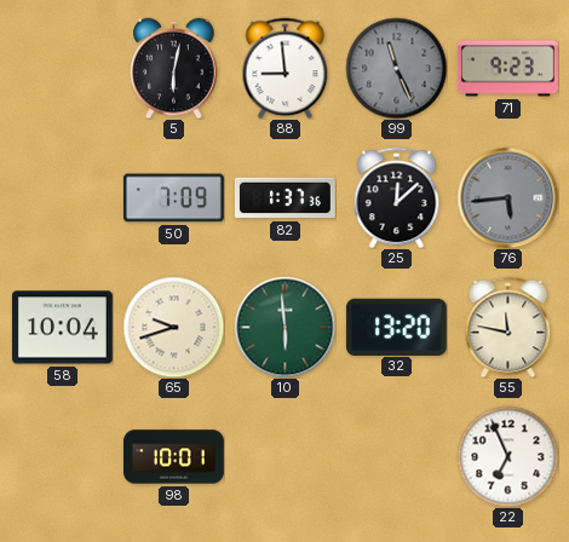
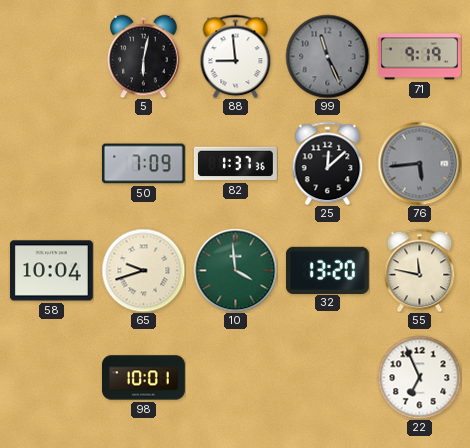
71: 9:23 -> 9:19
10: 5:59 -> 3:59
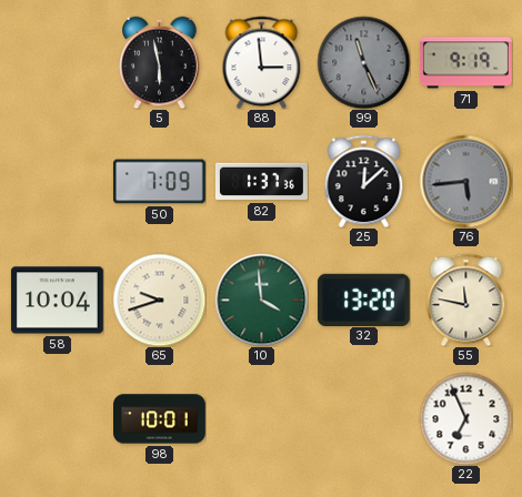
5: 6:02 -> 5:58
88: 8:59 -> 2:59
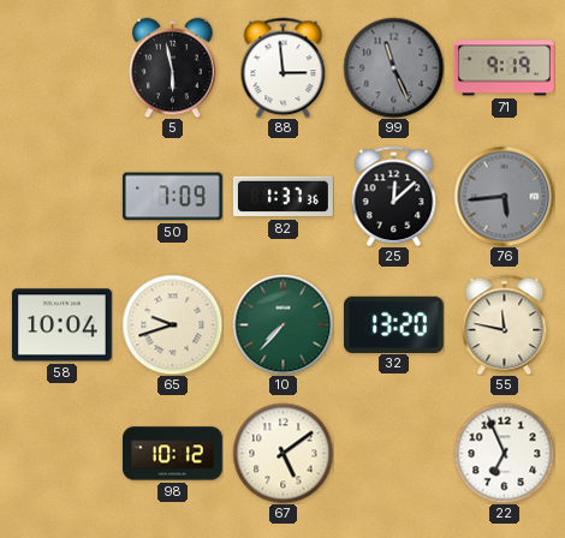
10: 3:59 -> 7:37
98: 10:01 -> 10:12
67: none -> 5:09
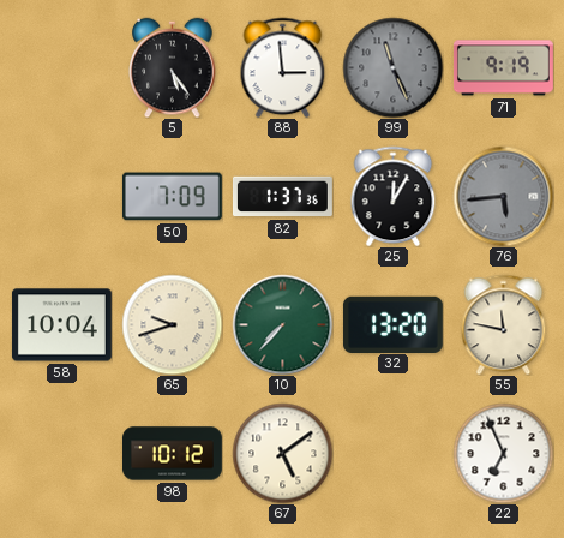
5: 5:58 -> 5:24
25: 12:08 -> 12:05
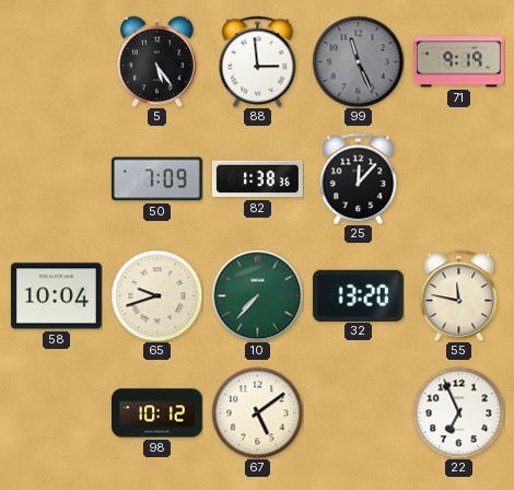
82: 1:37 -> 1:38
25: 12:05 -> 12:07
76: 5:44 -> none
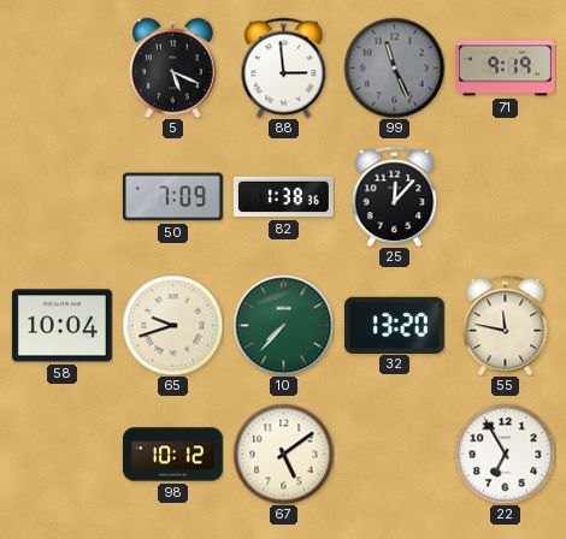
5: 5:24 -> 5:19
22: 6:56 -> 6:55
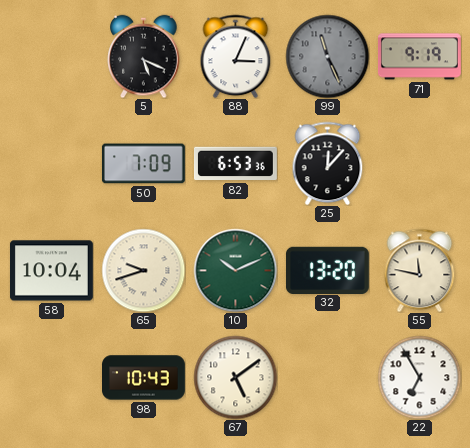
88: 2:59 -> 3:04
82: 1:38 -> 6:53
10: 7:37 -> 10:11
98: 10:12 -> 10:43
